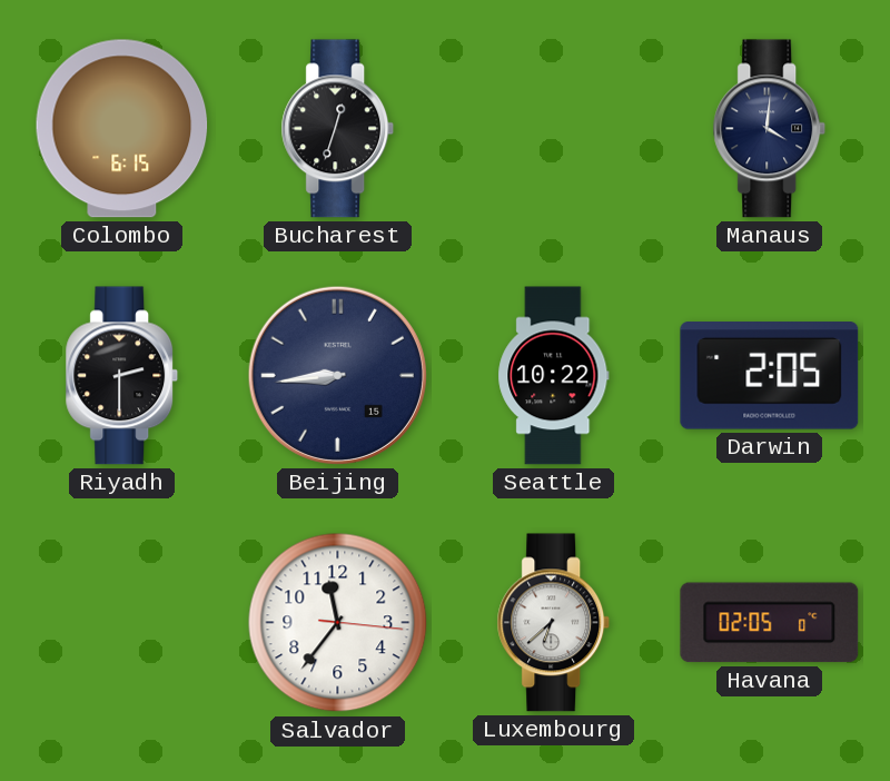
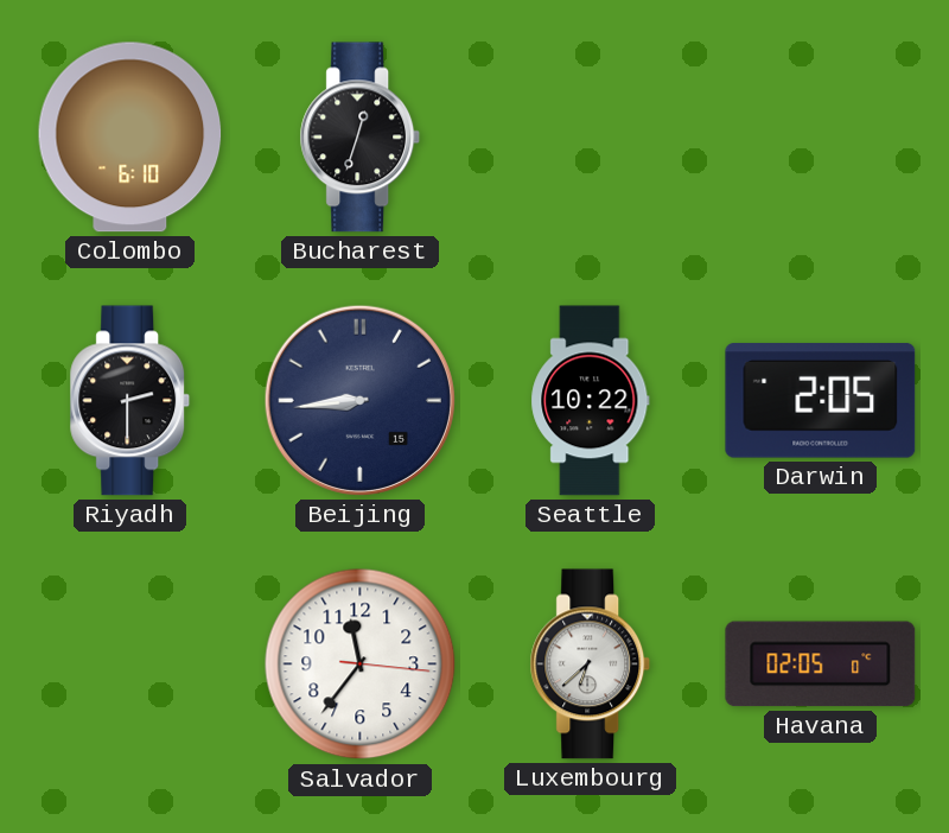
Colombo: 6:15 -> 6:10
Manaus: 4:01 -> none
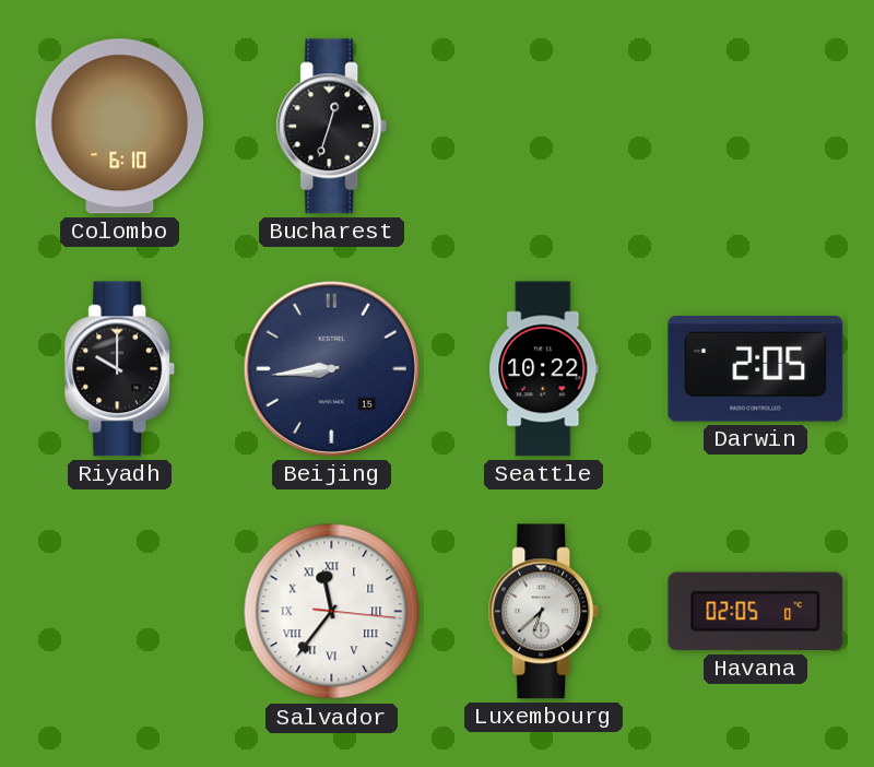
Riyadh: 2:30 -> 10:00
Salvador numerals: Arabic -> Roman
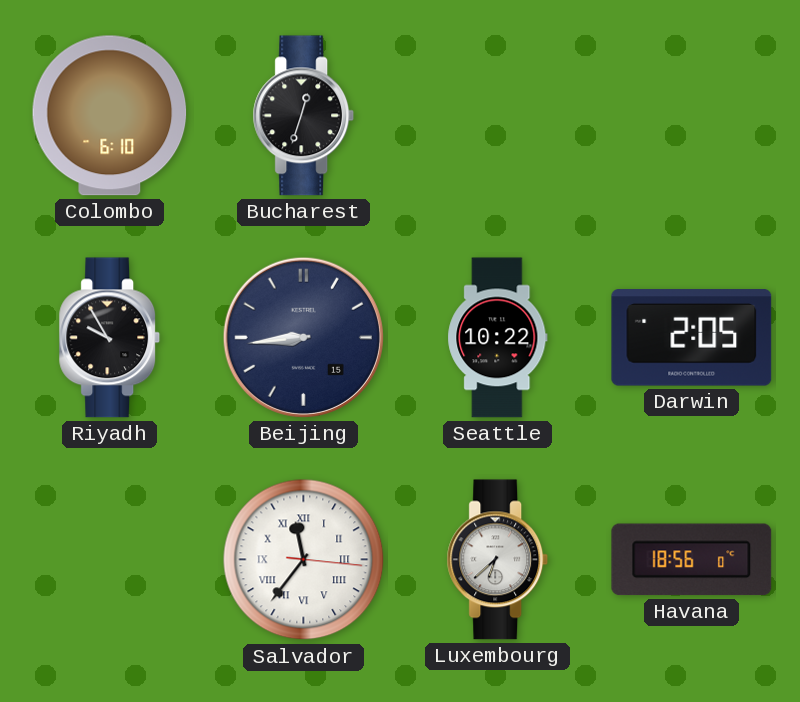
Riyadh: 10:00 -> 9:55
Havana: 02:05 -> 18:56
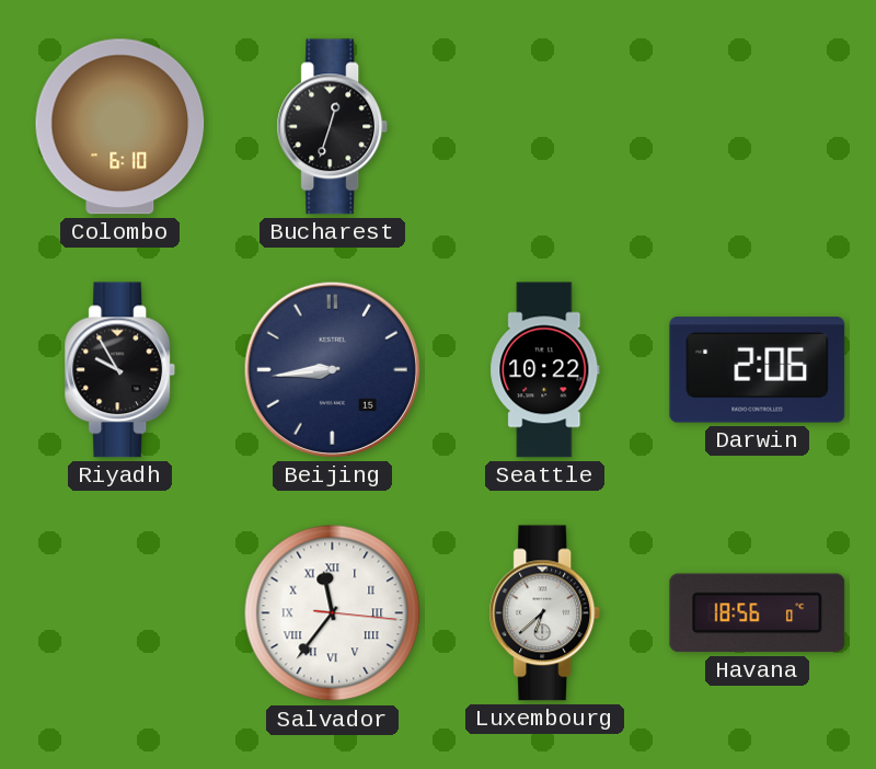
Darwin: 2:05 -> 2:06
